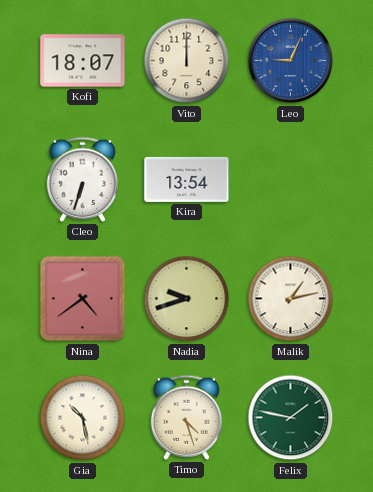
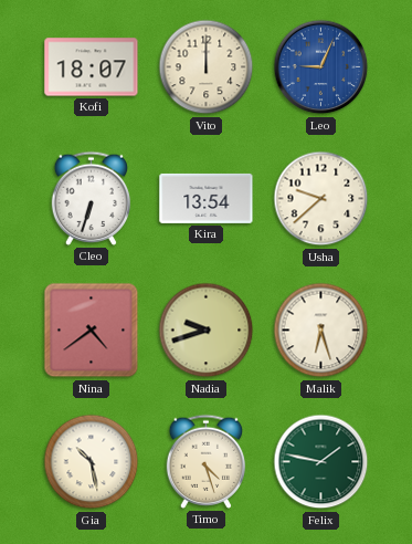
Usha: none -> 9:38
Malik: 1:13 -> 6:27
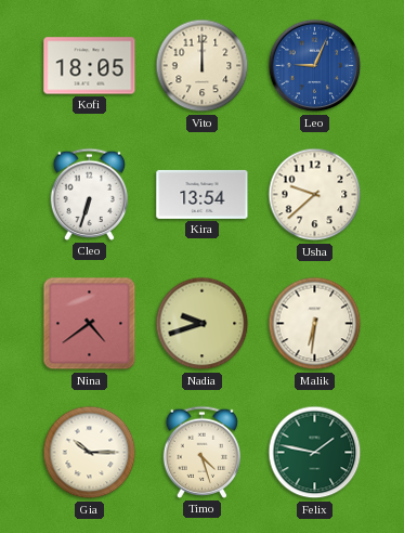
Kofi: 18:07 -> 18:05
Malik: 6:27 -> 6:31
Gia: 10:28 -> 10:15
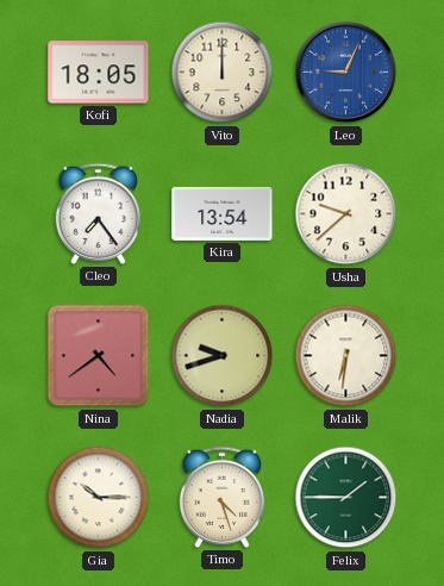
Cleo: 6:33 -> 7:24
Felix: 1:47 -> 1:45
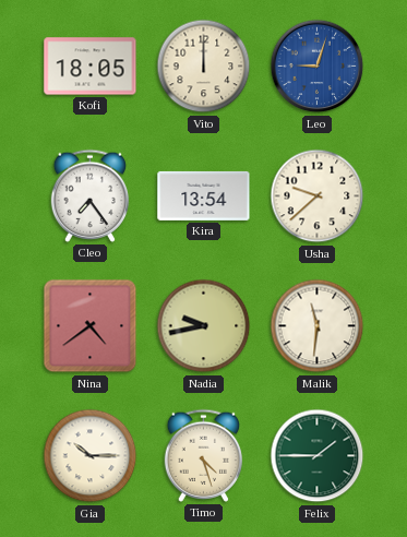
Leo: 9:04 -> 9:03
Nadia: 9:42 -> 9:43
Malik: 6:31 -> 11:31
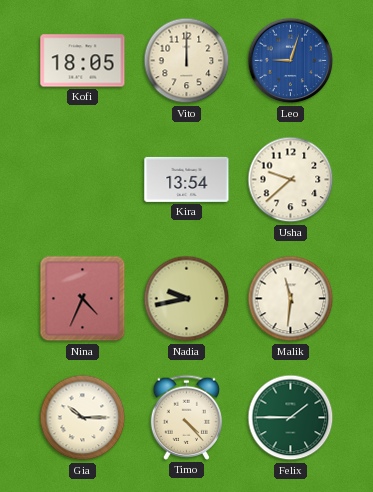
Cleo: 7:24 -> none
Nina: 4:39 -> 4:34
Timo: 4:27 -> 4:23
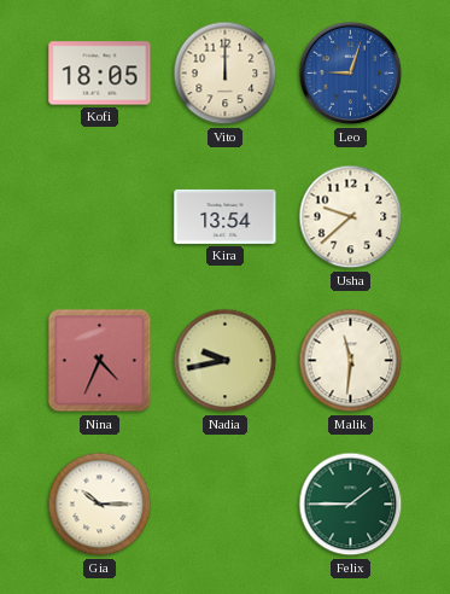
Timo: 4:23 -> none
